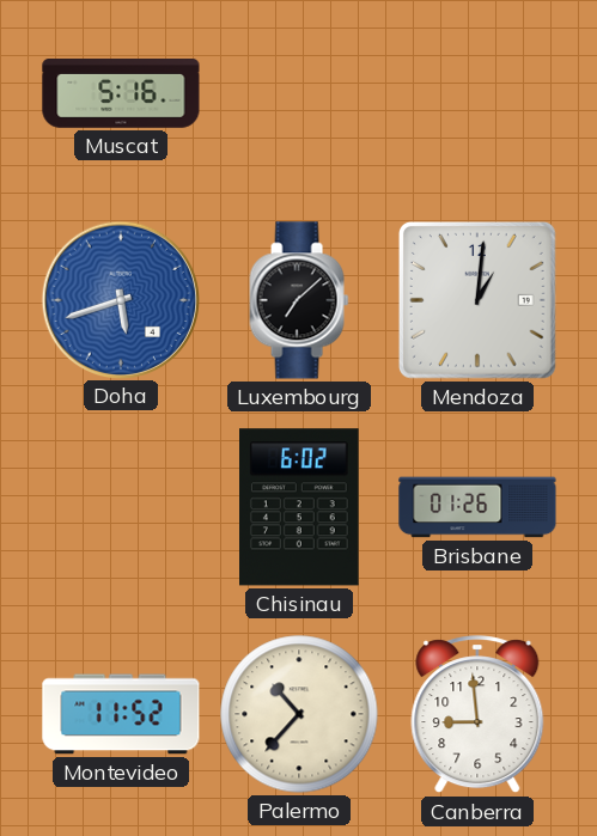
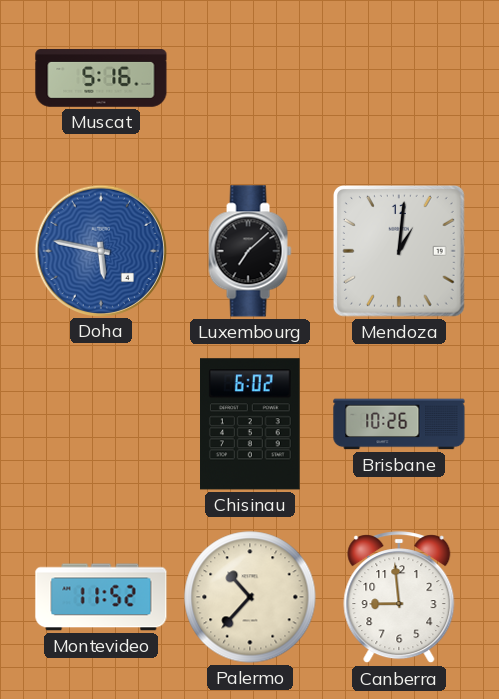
Doha: 5:42 -> 5:47
Brisbane: 01:26 -> 10:26
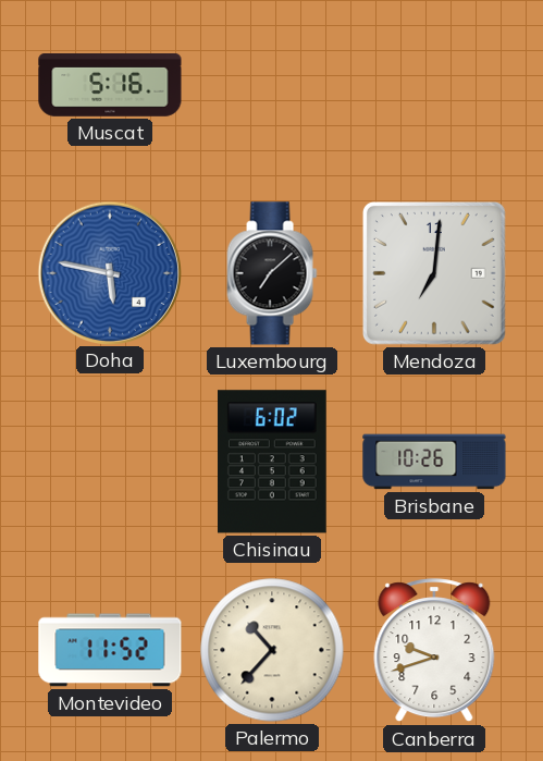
Mendoza: 1:01 -> 7:01
Canberra: 8:59 -> 9:42
